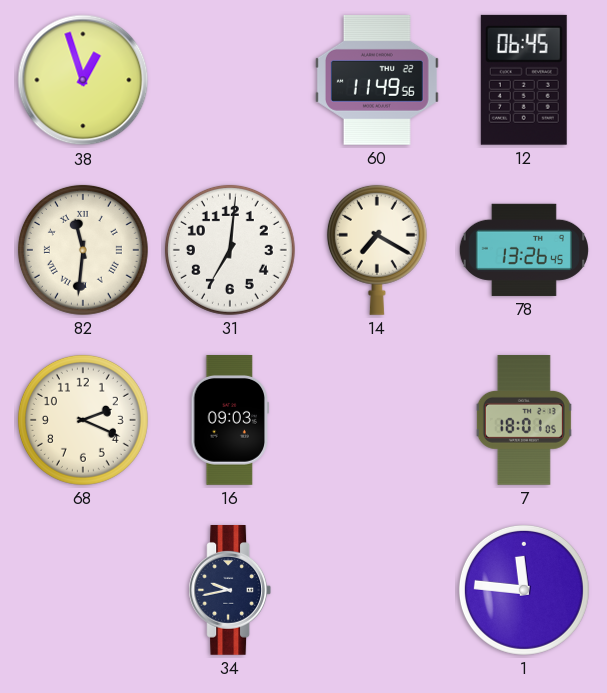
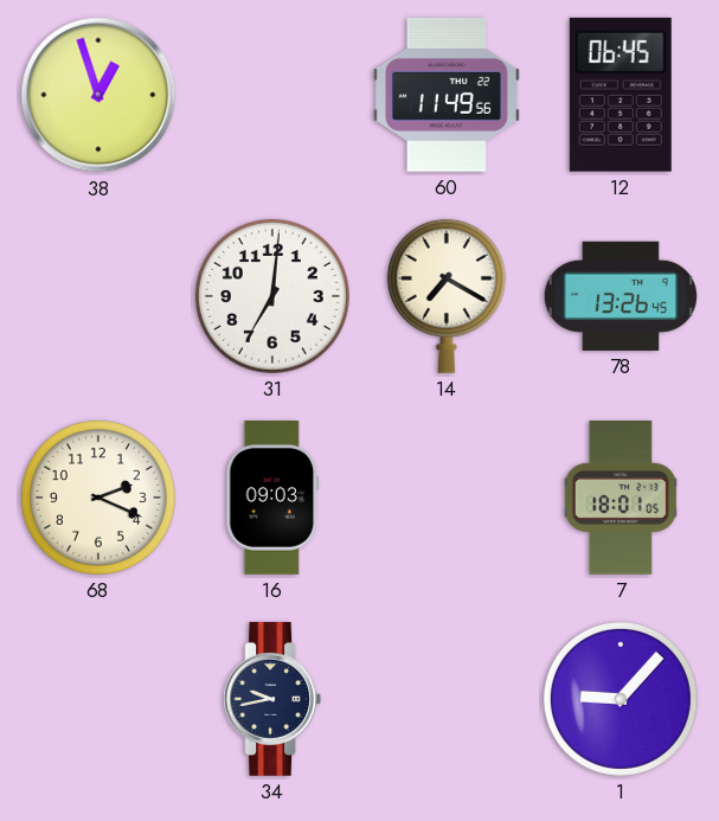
82: 11:31 -> none
1: 11:46 -> 9:07
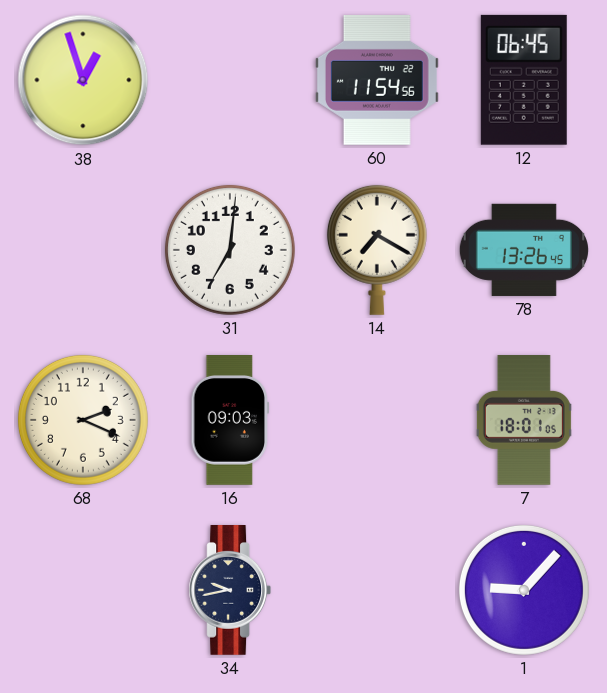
60: 11:49 -> 11:54
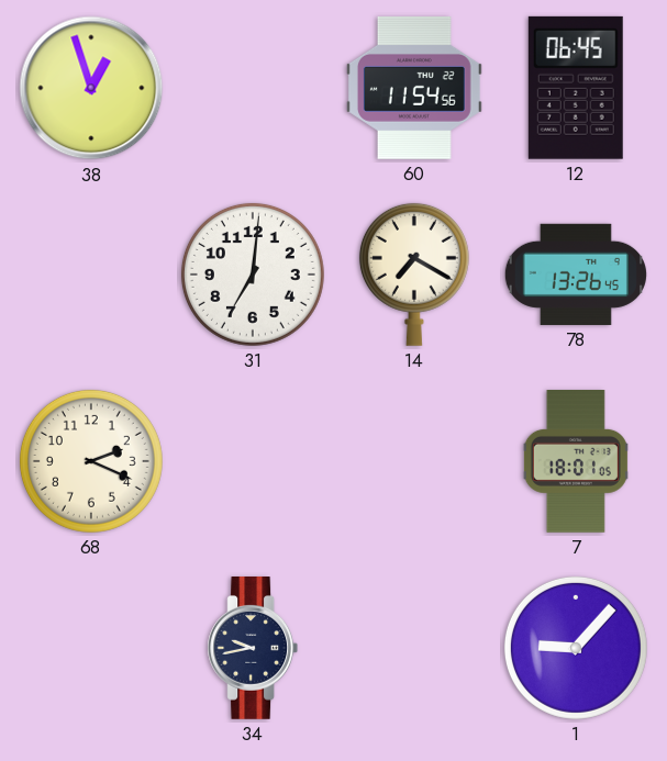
16: 09:03 -> none
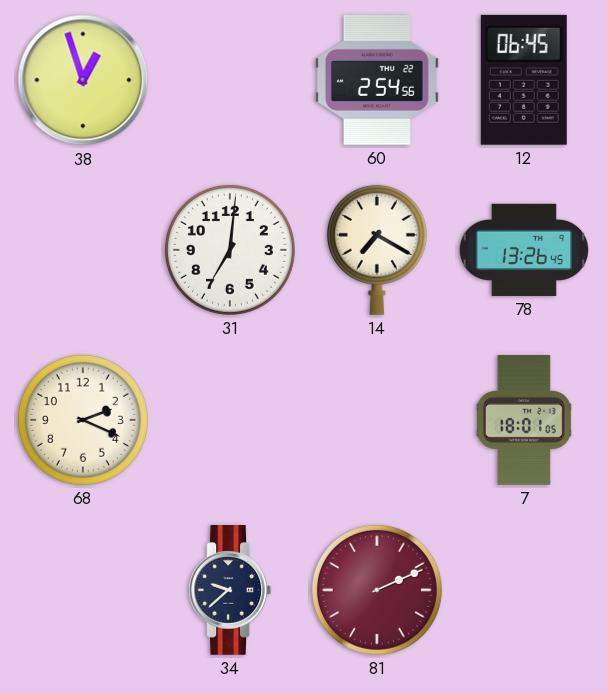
60: 11:54 -> 2:54
34: 9:43 -> 9:38
81: none -> 2:11
1: 9:07 -> none
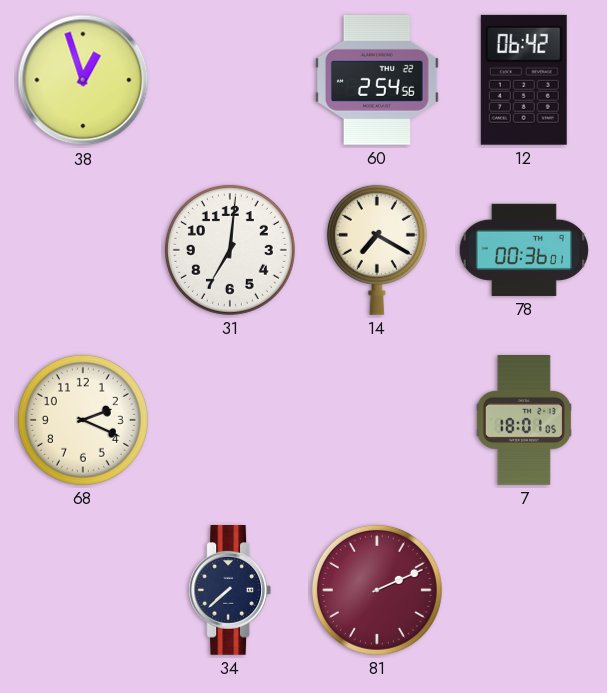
12: 06:45 -> 06:42
78: 13:26 -> 00:36
34: 9:38 -> 7:38
